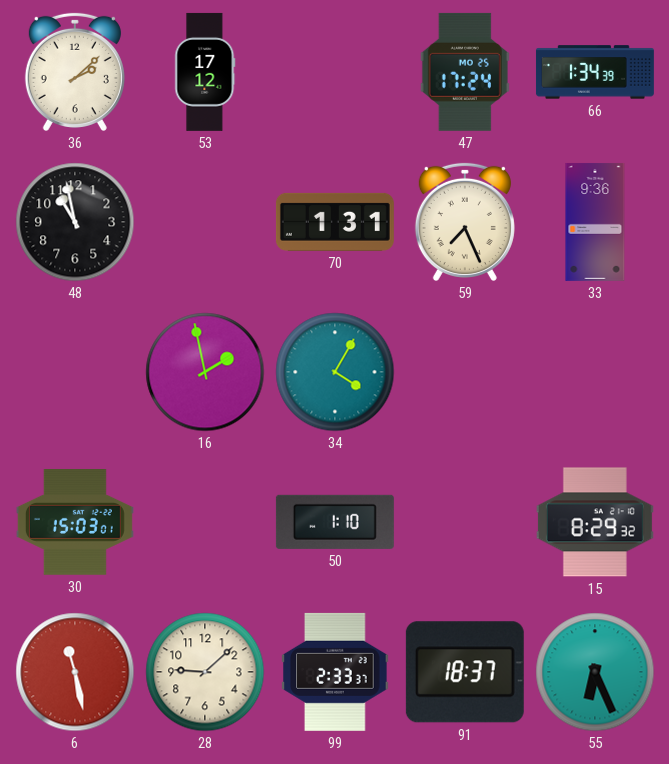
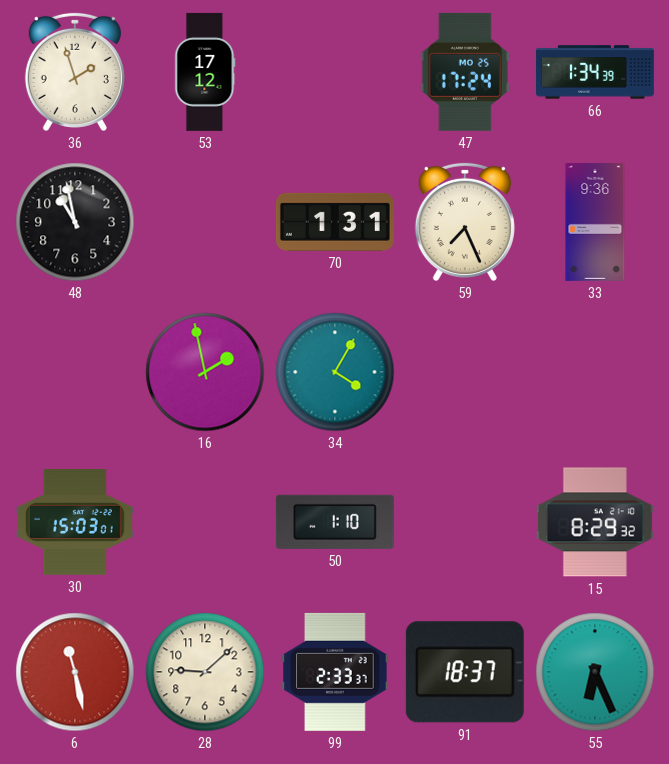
36: 2:08 -> 1:57
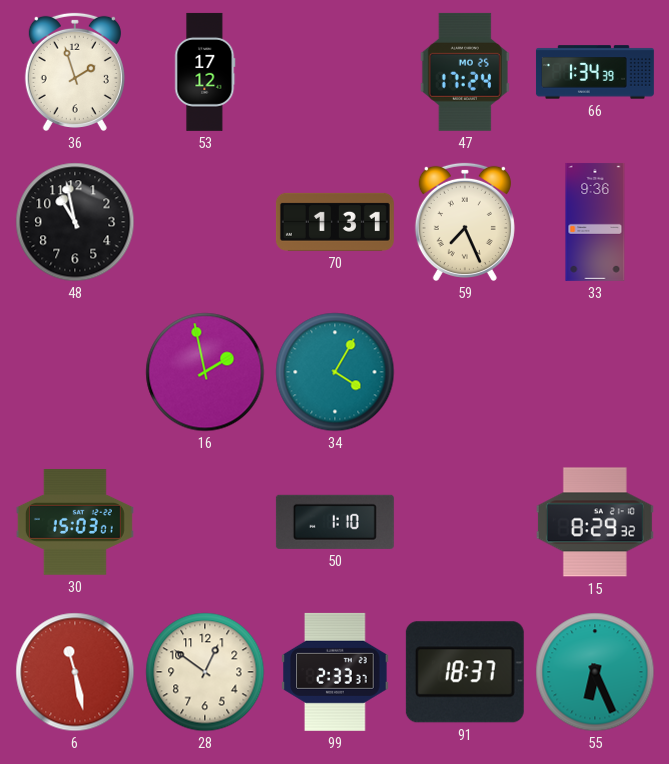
28: 9:08 -> 12:51
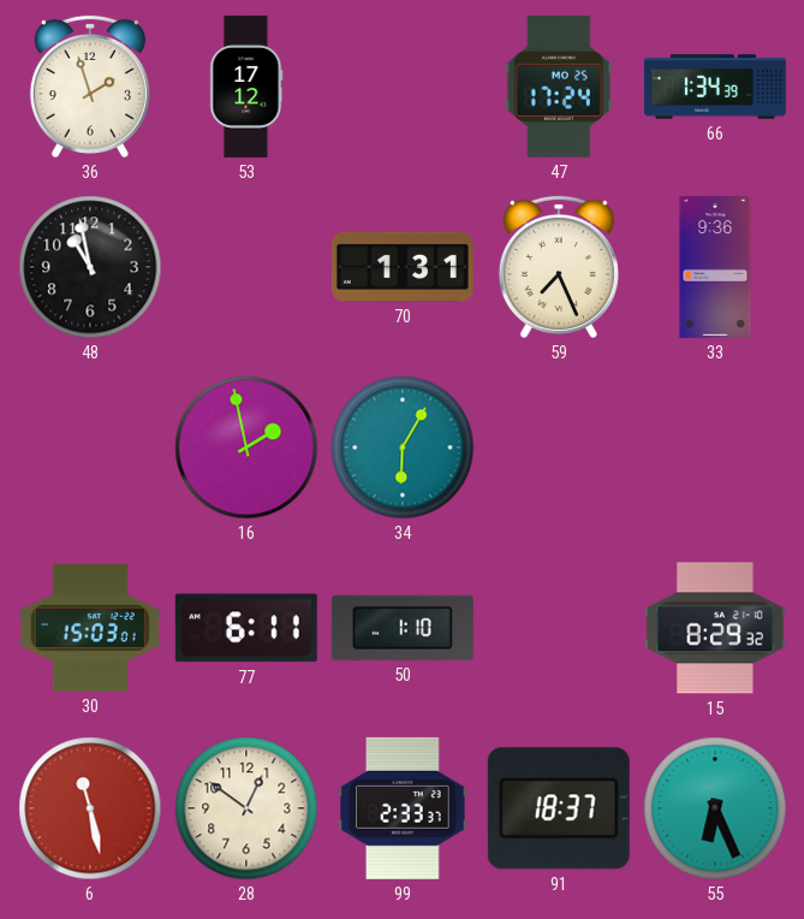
34: 4:05 -> 6:05
77: none -> 6:11
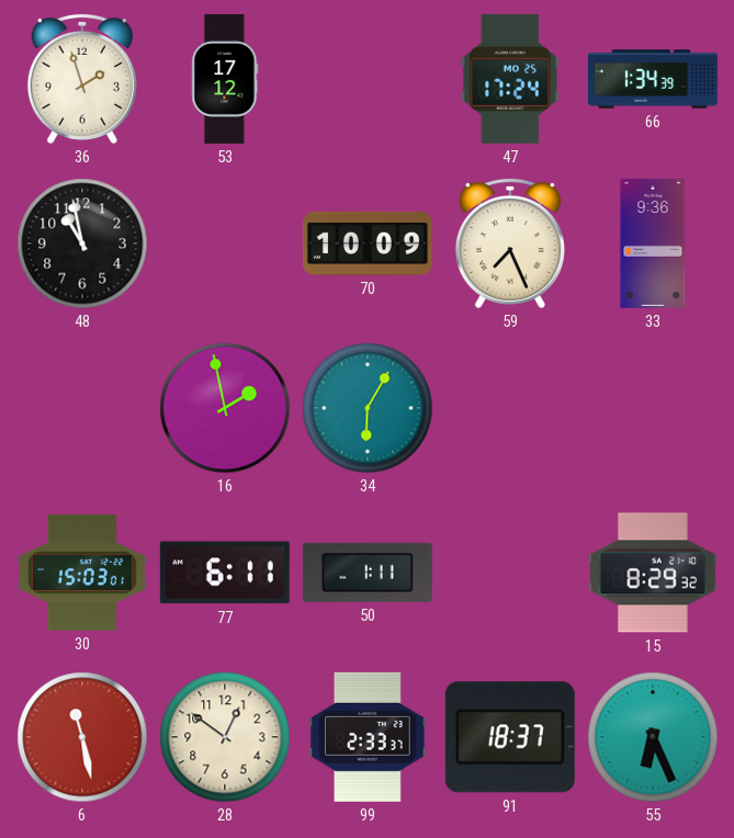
70: 1:31 -> 10:09
50: 1:10 -> 1:11
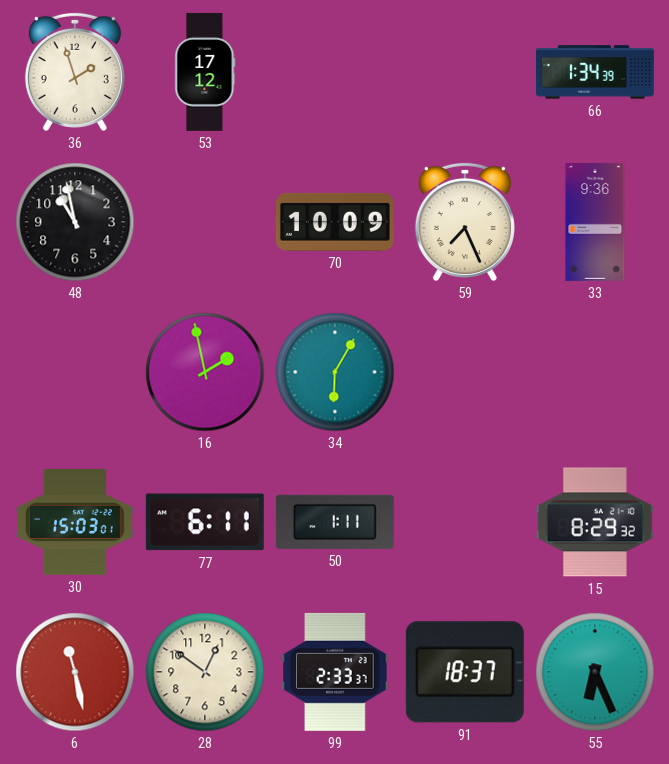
47: 17:24 -> none
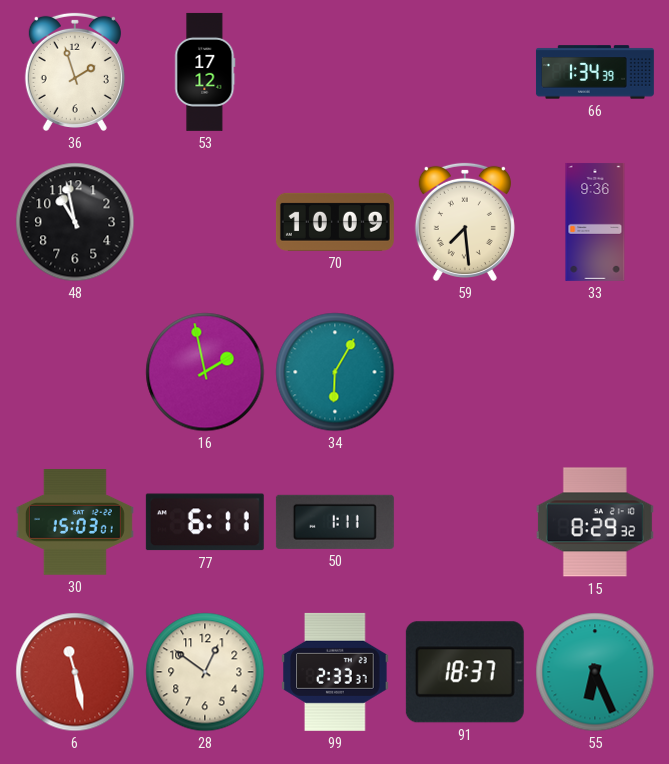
59: 7:26 -> 7:29
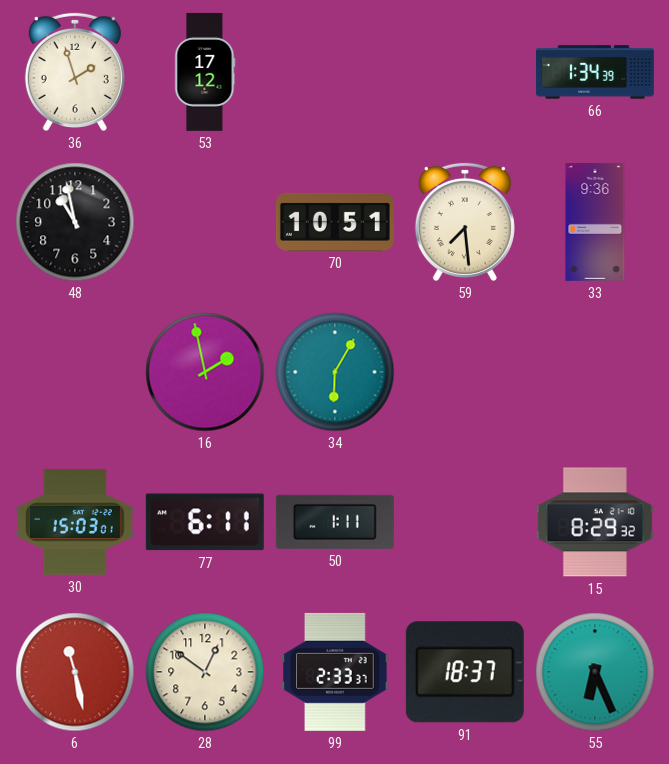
70: 10:09 -> 10:51
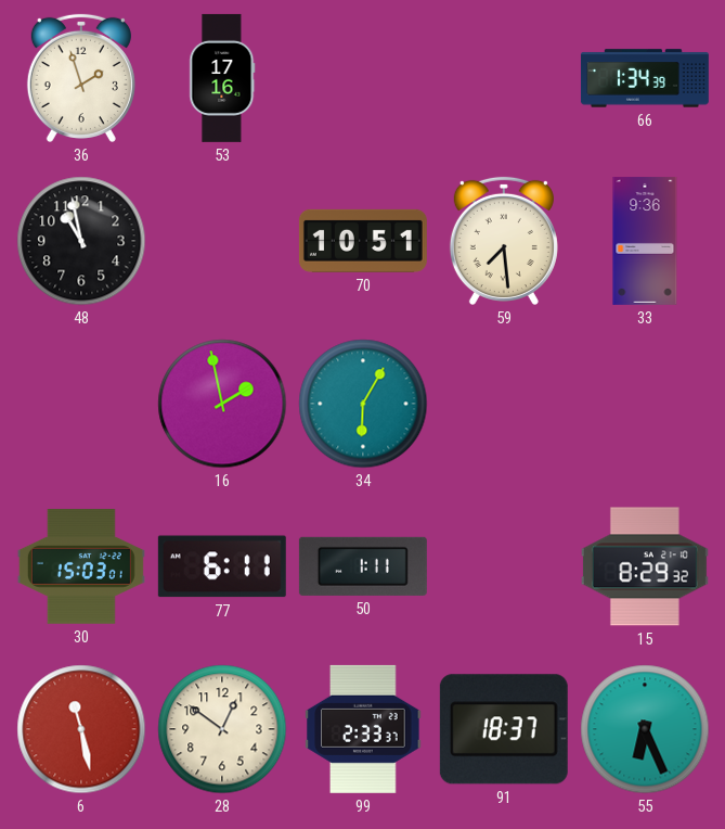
53: 17:12 -> 17:16
